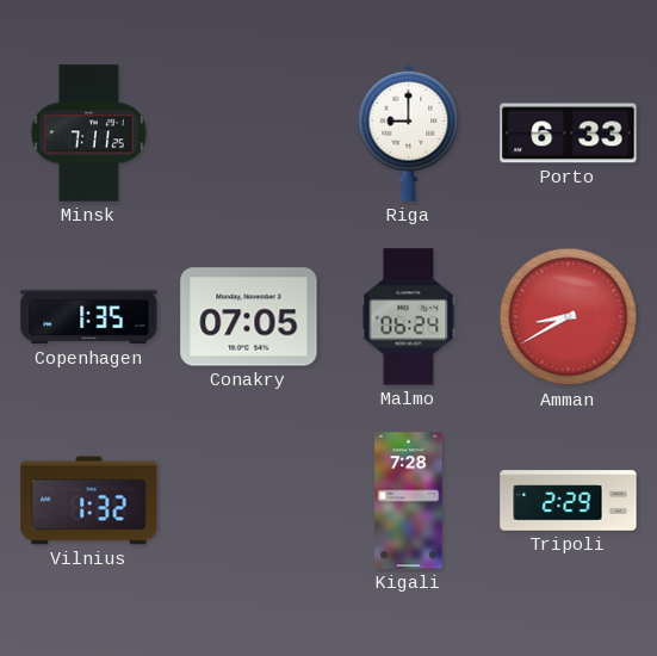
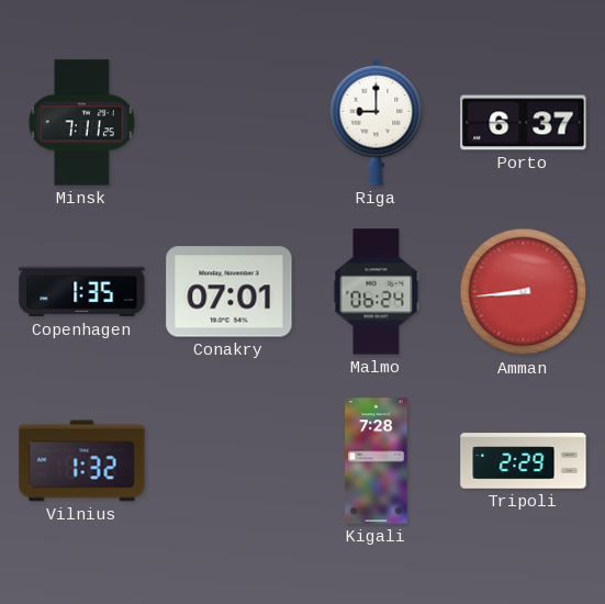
Porto: 6:33 -> 6:37
Conakry: 07:05 -> 07:01
Amman: 8:40 -> 8:44
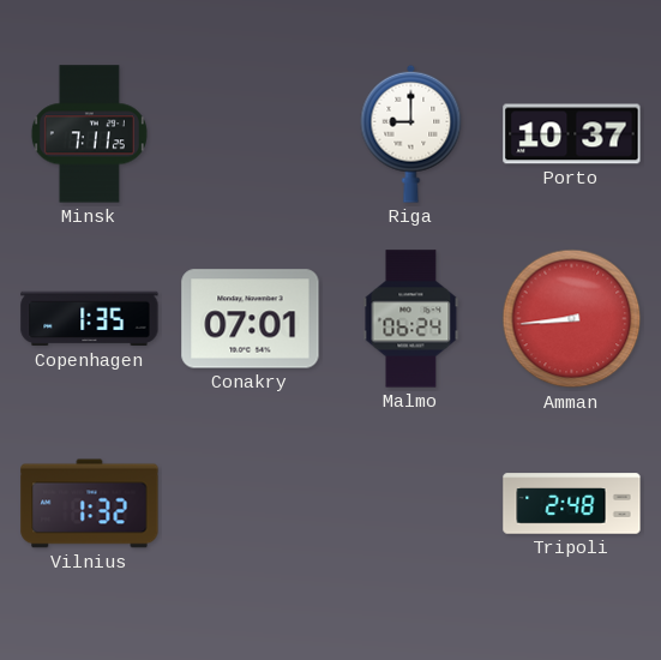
Porto: 6:37 -> 10:37
Kigali: 7:28 -> none
Tripoli: 2:29 -> 2:48
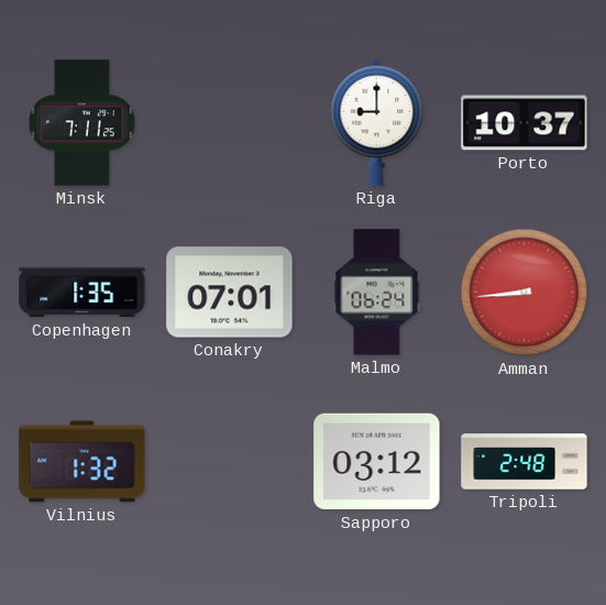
Sapporo: none -> 03:12
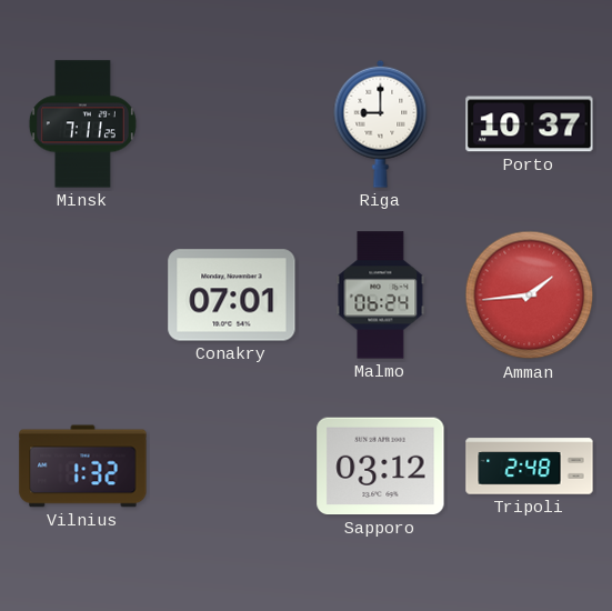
Copenhagen: 1:35 -> none
Amman: 8:44 -> 1:44
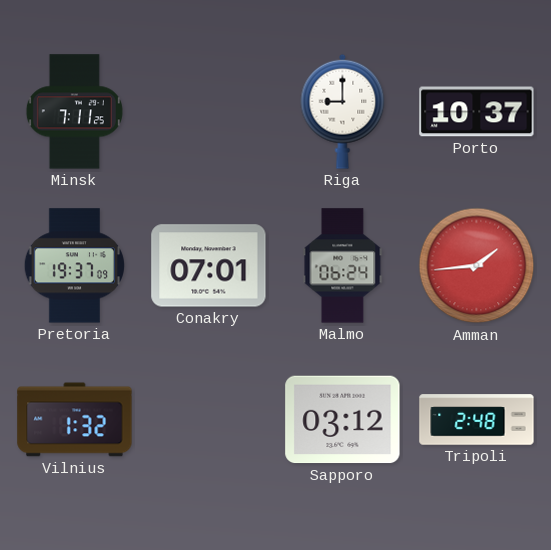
Pretoria: none -> 19:37
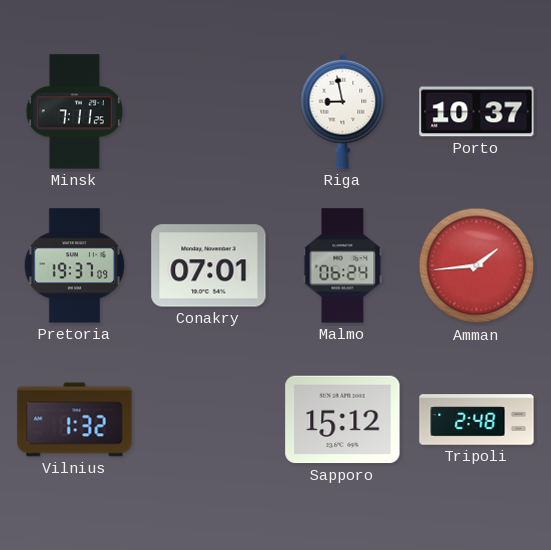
Riga: 9:00 -> 8:58
Sapporo: 03:12 -> 15:12
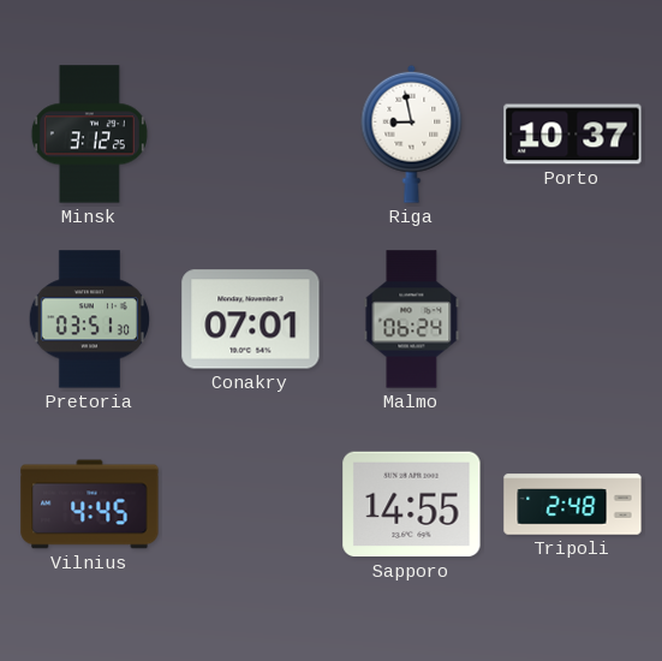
Minsk: 7:11 -> 3:12
Pretoria: 19:37 -> 03:51
Amman: 1:44 -> none
Vilnius: 1:32 -> 4:45
Sapporo: 15:12 -> 14:55
